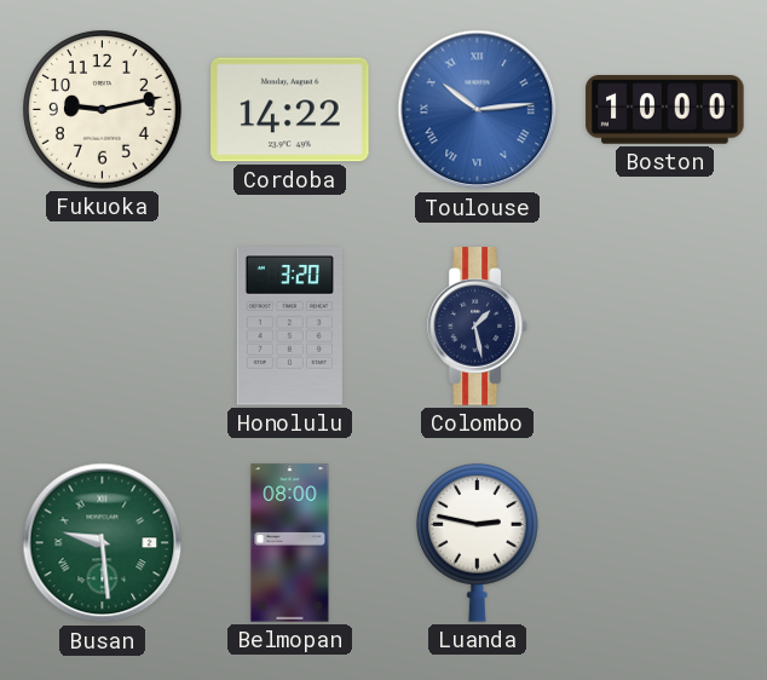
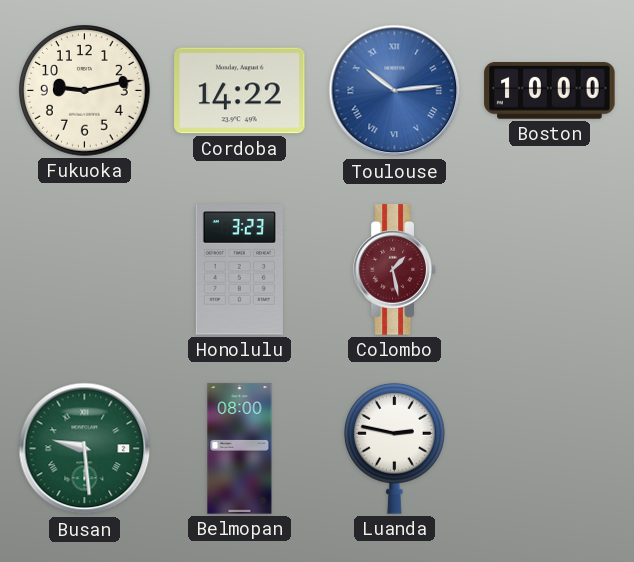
Honolulu: 3:20 -> 3:23
Colombo dial: navy -> burgundy
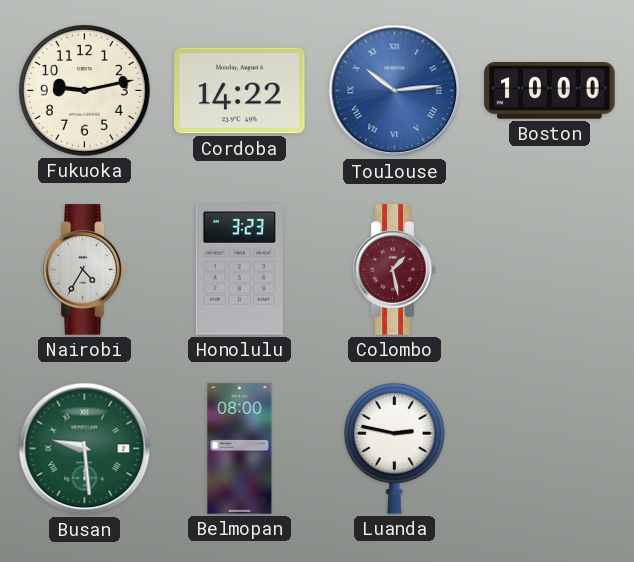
Nairobi: none -> 4:35
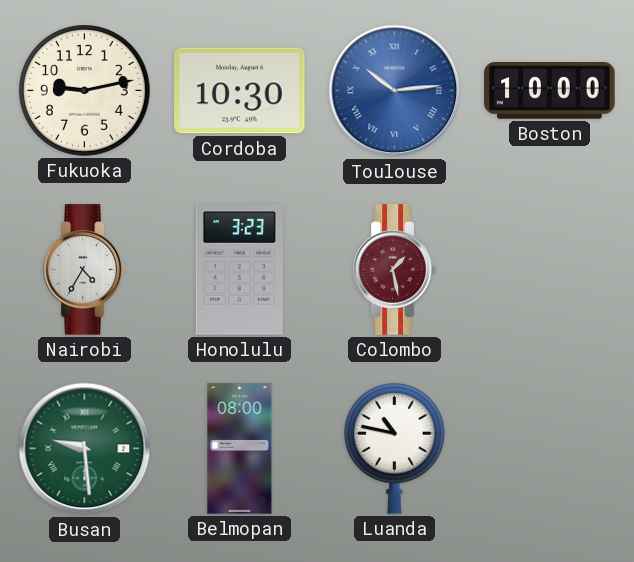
Cordoba: 14:22 -> 10:30
Luanda: 2:47 -> 10:47
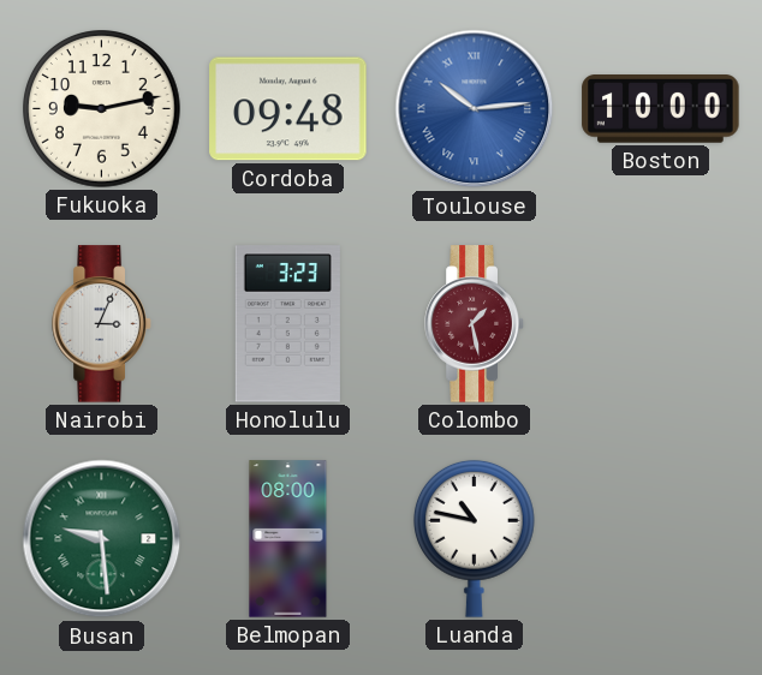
Cordoba: 10:30 -> 09:48
Nairobi: 4:35 -> 3:04
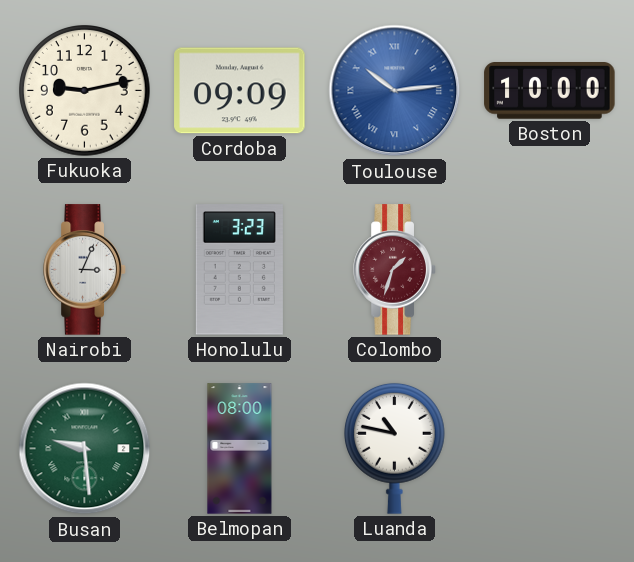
Cordoba: 09:48 -> 09:09
Colombo: 1:28 -> 1:33
